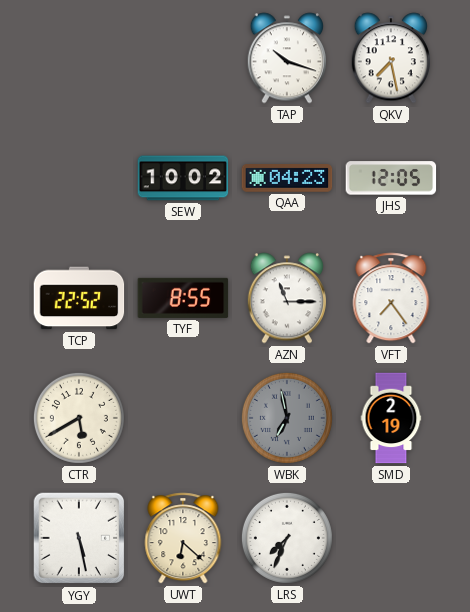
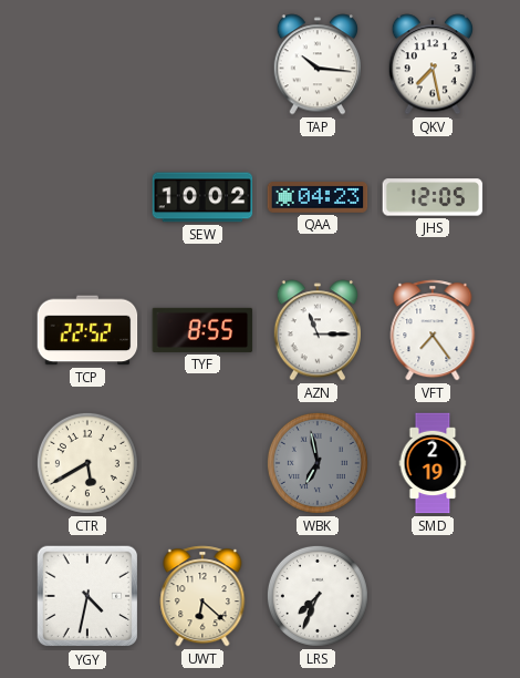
TAP: 10:18 -> 10:16
YGY: 5:28 -> 4:32
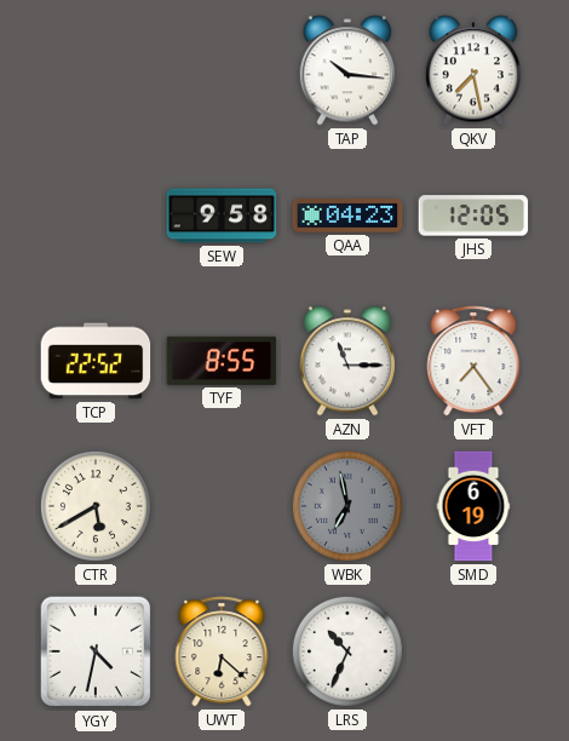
SEW: 10:02 -> 9:58
SMD: 2:19 -> 6:19
LRS: 7:34 -> 10:34
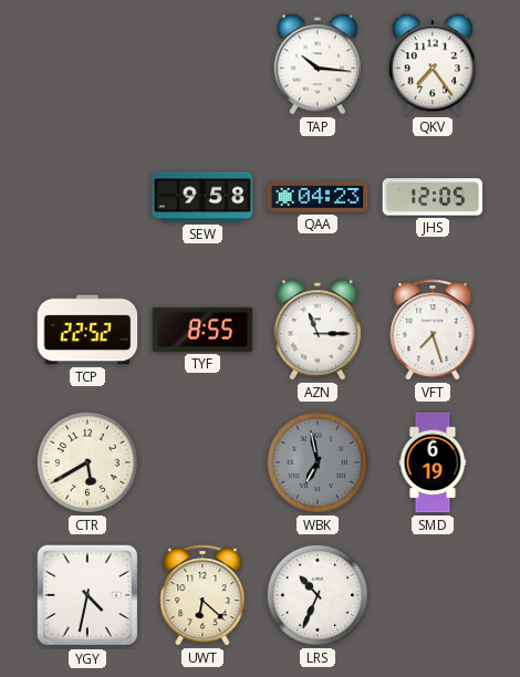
QKV: 7:28 -> 7:24
VFT: 7:24 -> 7:27
